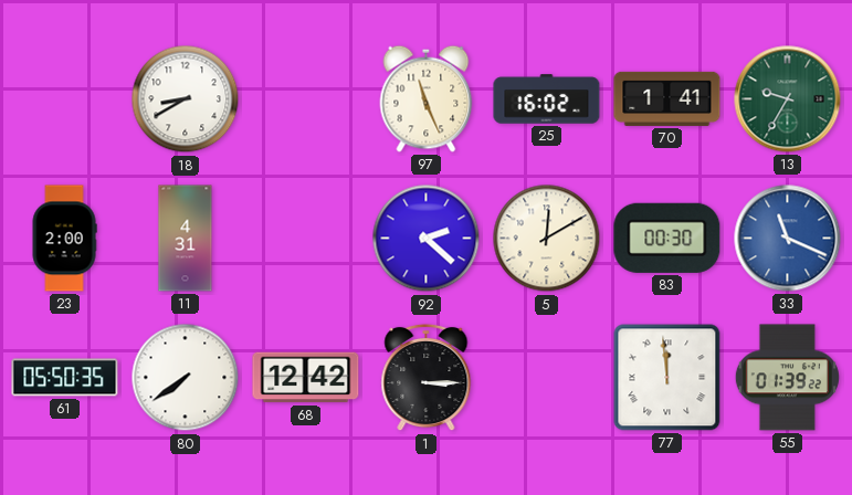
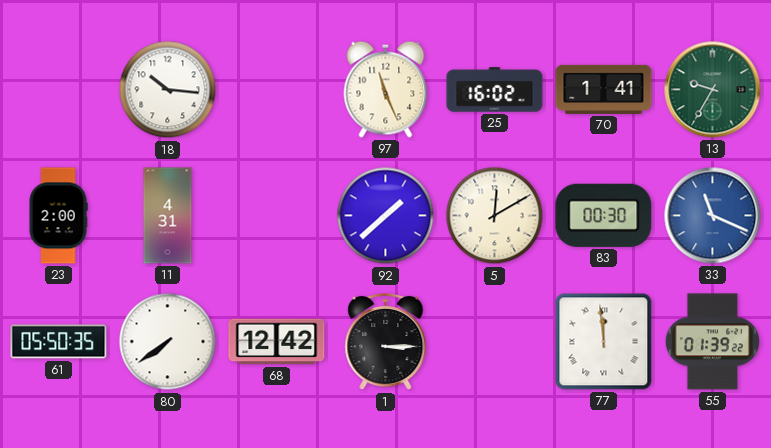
18: 8:40 -> 10:16
92: 2:22 -> 1:38
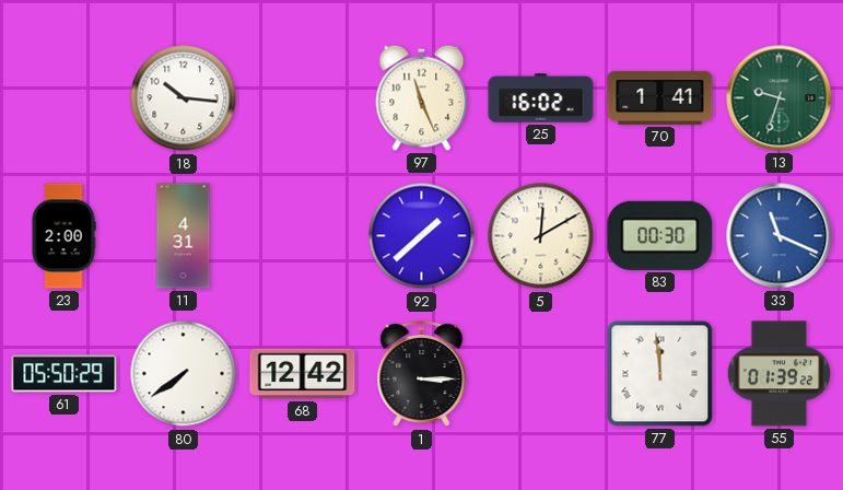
13: 9:35 -> 9:33
61: 05:50:35 -> 05:50:29
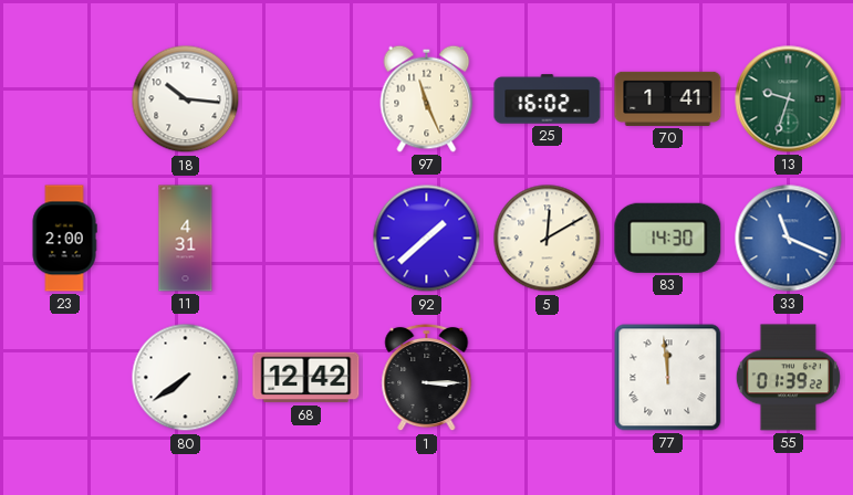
83: 00:30 -> 14:30
61: 05:50 -> none
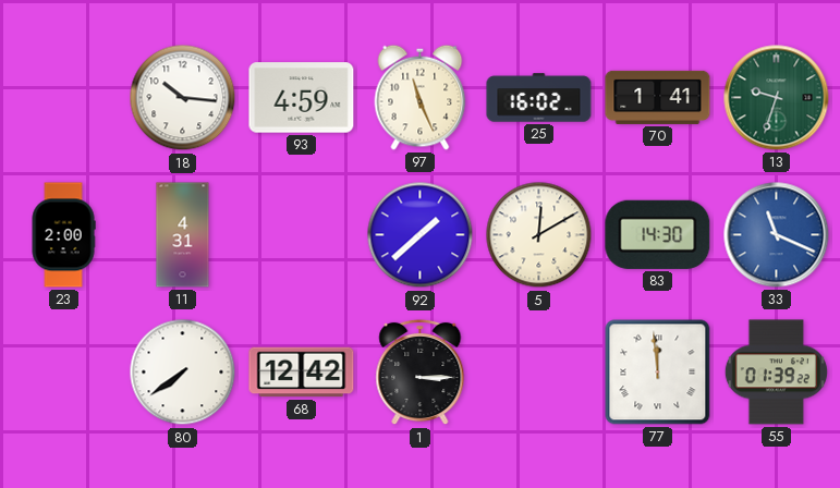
93: none -> 4:59
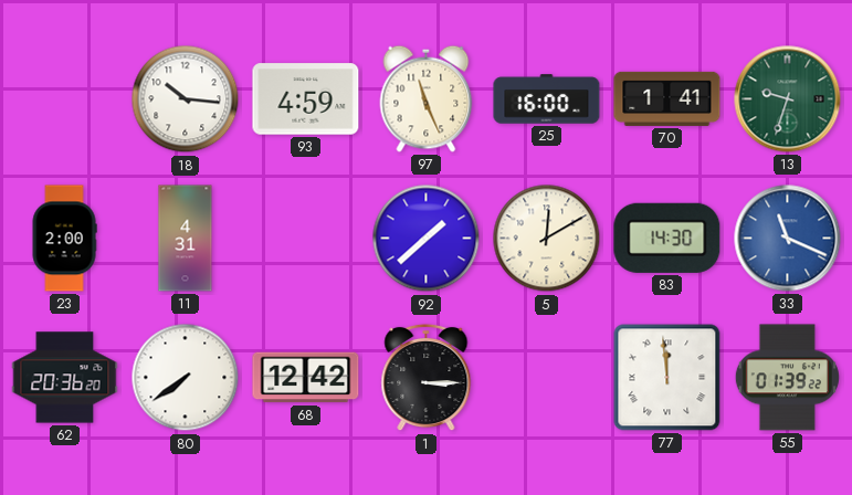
25: 16:02 -> 16:00
62: none -> 20:36
